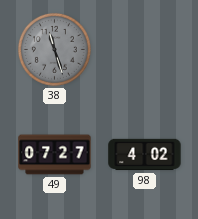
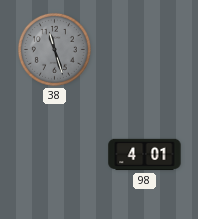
49: 07:27 -> none
98: 4:02 -> 4:01
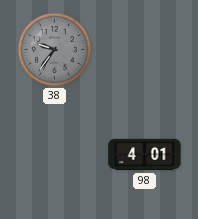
38: 11:27 -> 9:36
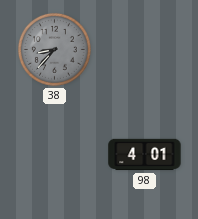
38: 9:36 -> 8:37
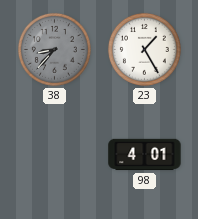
23: none -> 1:25
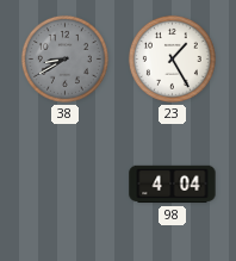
38: 8:37 -> 8:40
98: 4:01 -> 4:04
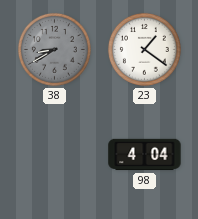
23: 1:25 -> 1:21
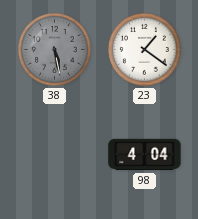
38: 8:40 -> 5:28
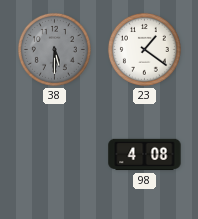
38: 5:28 -> 5:30
98: 4:04 -> 4:08
